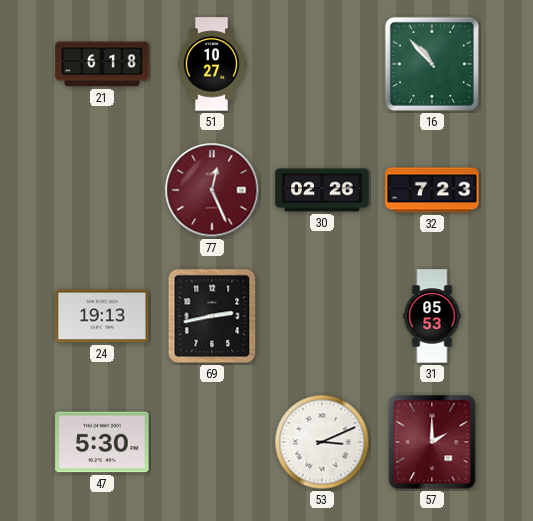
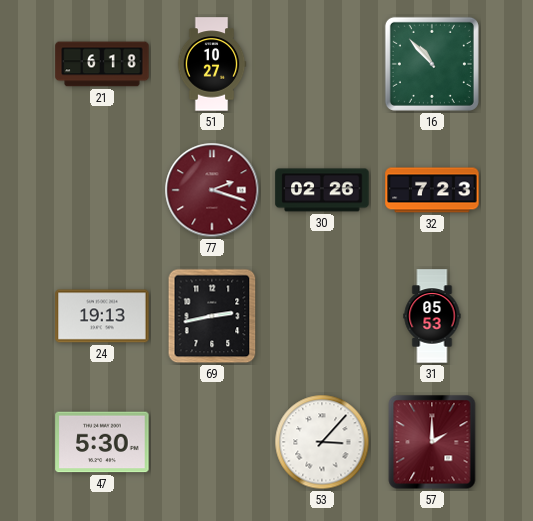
77: 12:26 -> 2:18
53: 3:11 -> 3:07
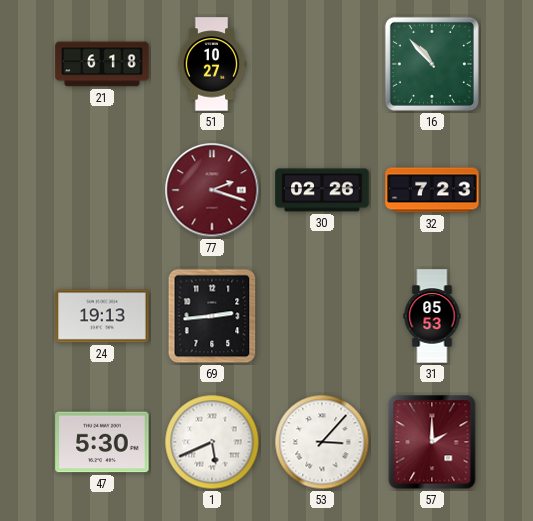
69: 2:43 -> 2:44
1: none -> 5:41
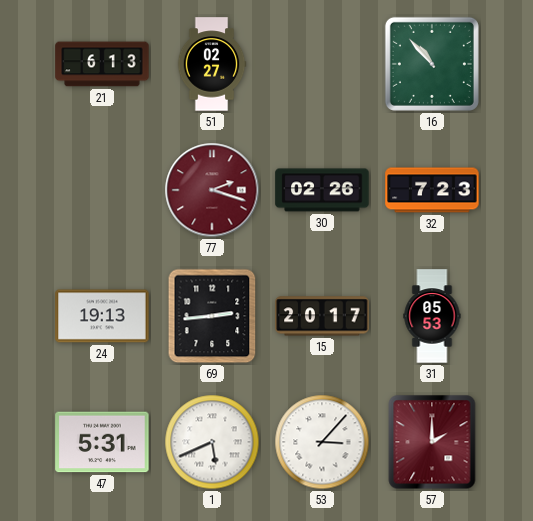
21: 6:18 -> 6:13
51: 10:27 -> 02:27
15: none -> 20:17
47: 5:30 -> 5:31
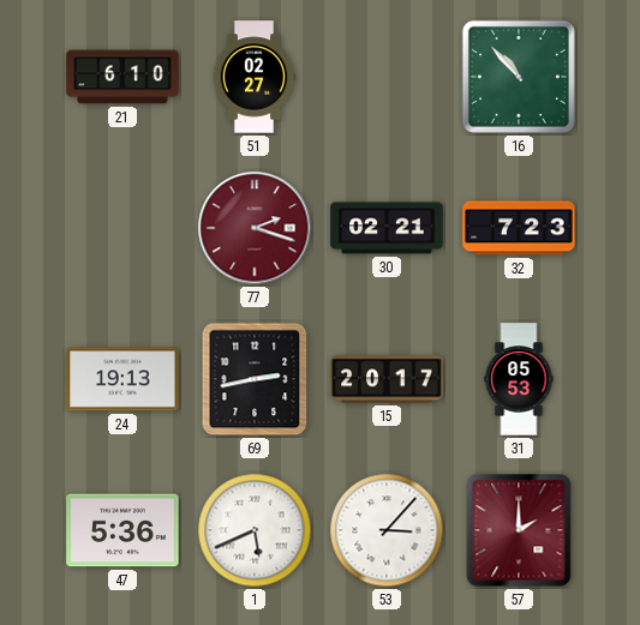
21: 6:13 -> 6:10
30: 02:26 -> 02:21
69: 2:44 -> 2:43
47: 5:31 -> 5:36
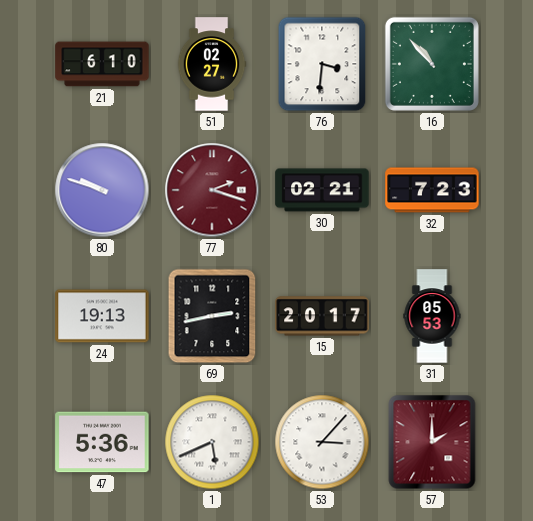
76: none -> 3:31
80: none -> 9:48
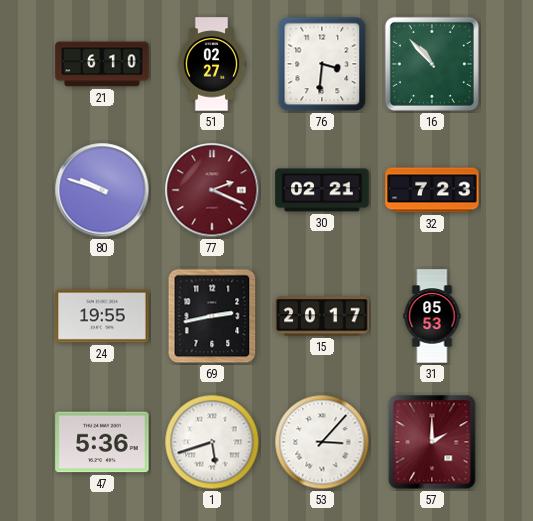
77: 2:18 -> 2:19
24: 19:13 -> 19:55
1: 5:41 -> 5:42
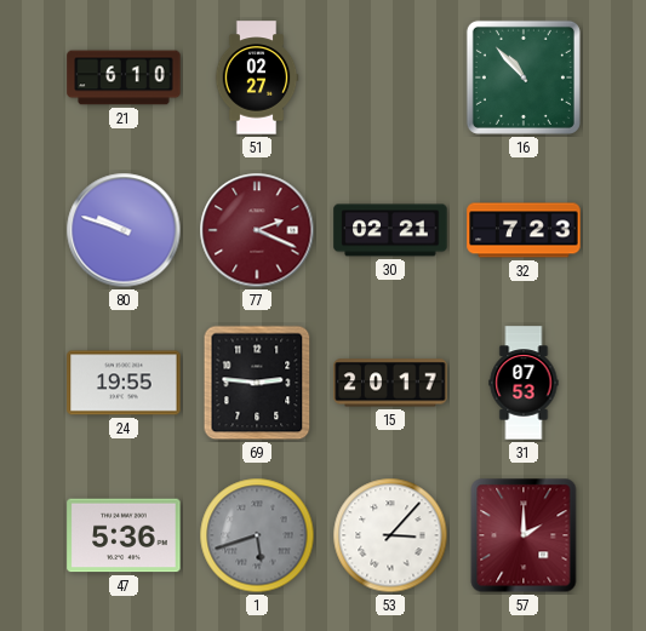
76: 3:31 -> none
69: 2:43 -> 2:46
31: 05:53 -> 07:53
1 dial: white -> grey
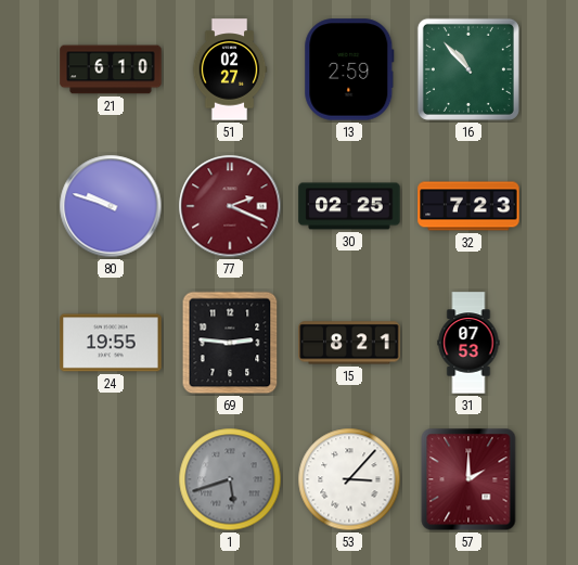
13: none -> 2:59
30: 02:21 -> 02:25
15: 20:17 -> 8:21
47: 5:36 -> none
